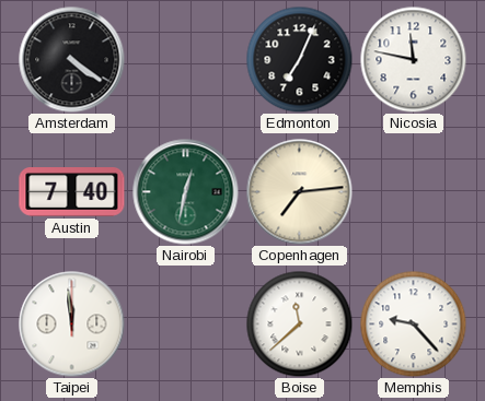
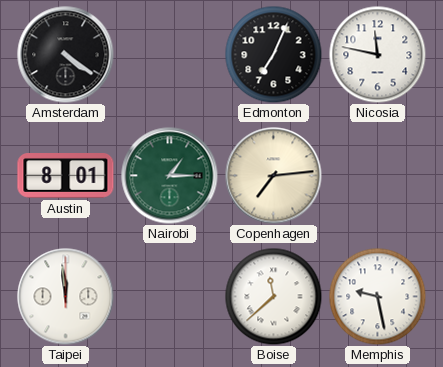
Austin: 7:40 -> 8:01
Nairobi: 12:32 -> 1:15
Memphis: 9:23 -> 9:28
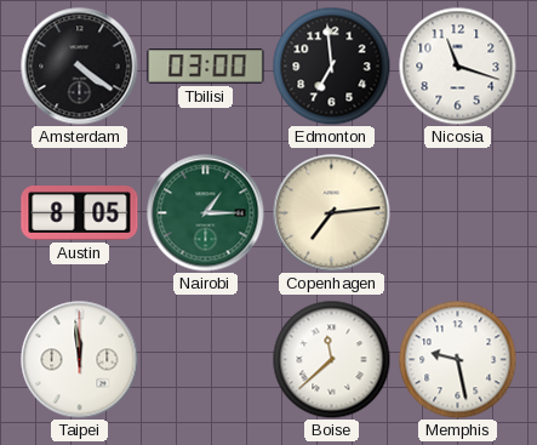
Tbilisi: none -> 03:00
Edmonton: 7:04 -> 6:59
Nicosia: 11:47 -> 11:18
Austin: 8:01 -> 8:05
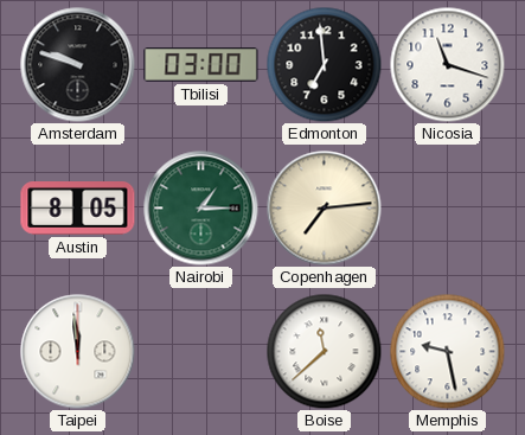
Amsterdam: 4:21 -> 9:48
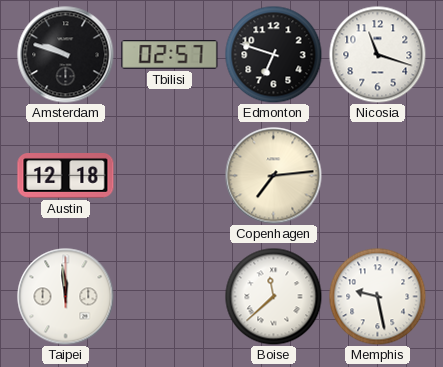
Tbilisi: 03:00 -> 02:57
Edmonton: 6:59 -> 6:48
Austin: 8:05 -> 12:18
Nairobi: 1:15 -> none
